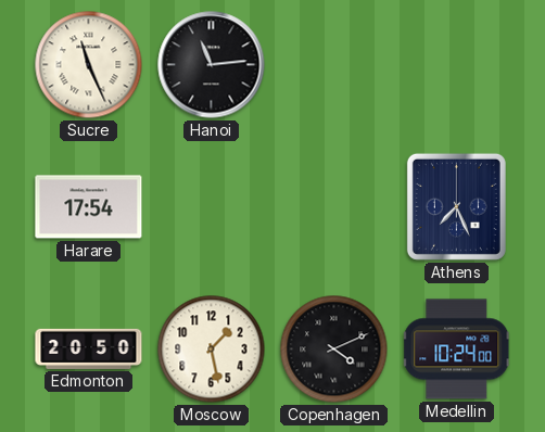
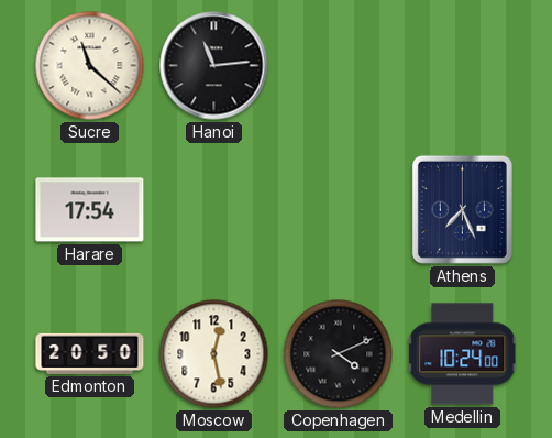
Sucre: 11:26 -> 11:22
Moscow: 1:28 -> 12:28
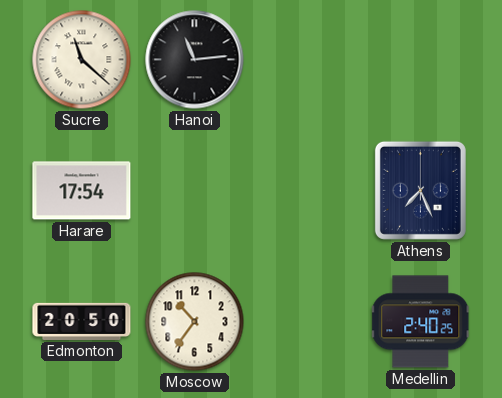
Moscow: 12:28 -> 10:36
Copenhagen: 4:11 -> none
Medellin: 10:24 -> 2:40
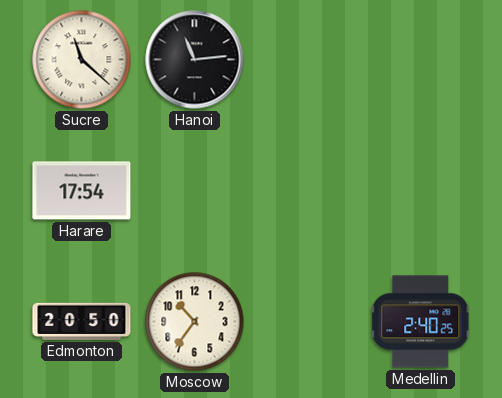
Athens: 7:26 -> none
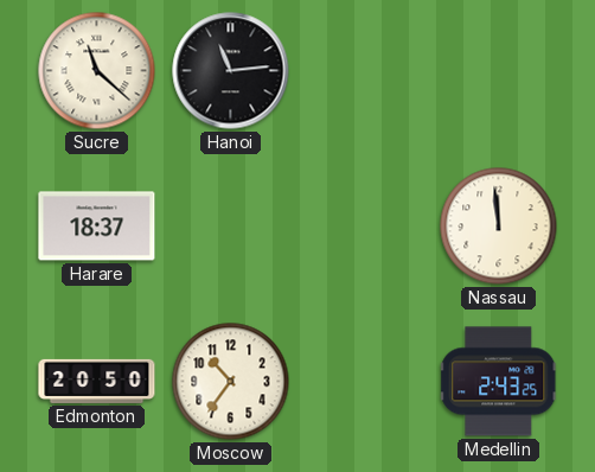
Harare: 17:54 -> 18:37
Nassau: none -> 11:59
Medellin: 2:40 -> 2:43
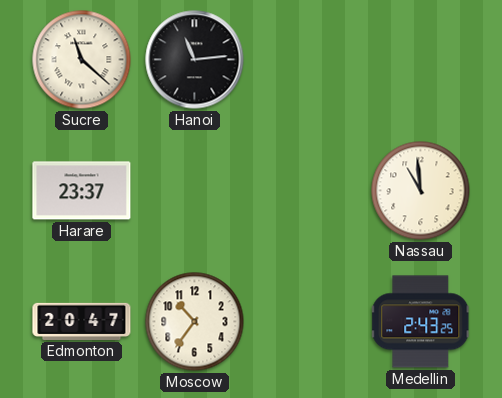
Harare: 18:37 -> 23:37
Nassau: 11:59 -> 10:59
Edmonton: 20:50 -> 20:47
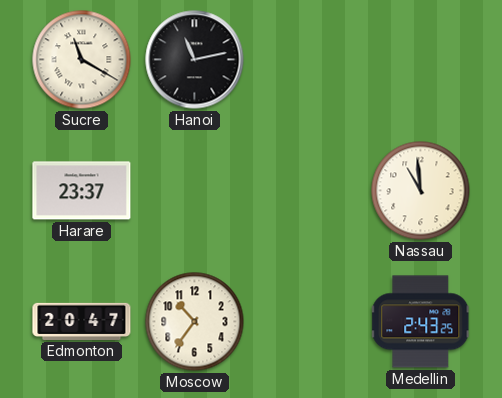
Sucre: 11:22 -> 11:20
Hanoi: 11:14 -> 11:13
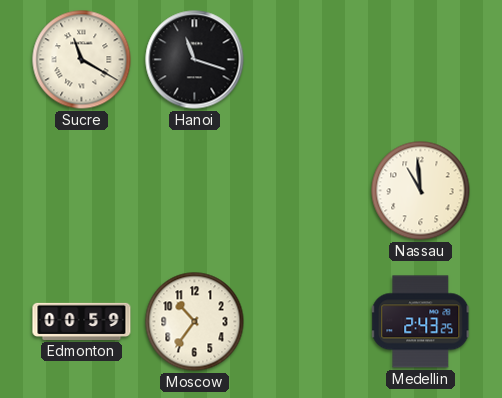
Hanoi: 11:13 -> 11:18
Harare: 23:37 -> none
Edmonton: 20:47 -> 00:59
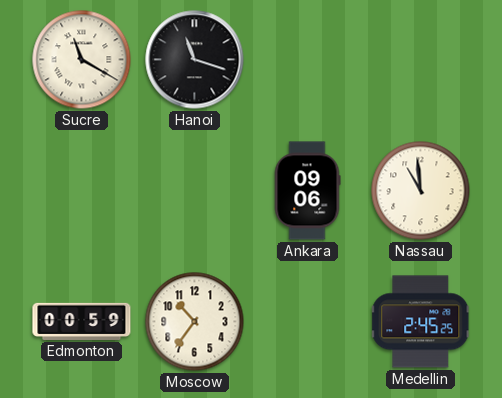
Ankara: none -> 09:06
Medellin: 2:43 -> 2:45
